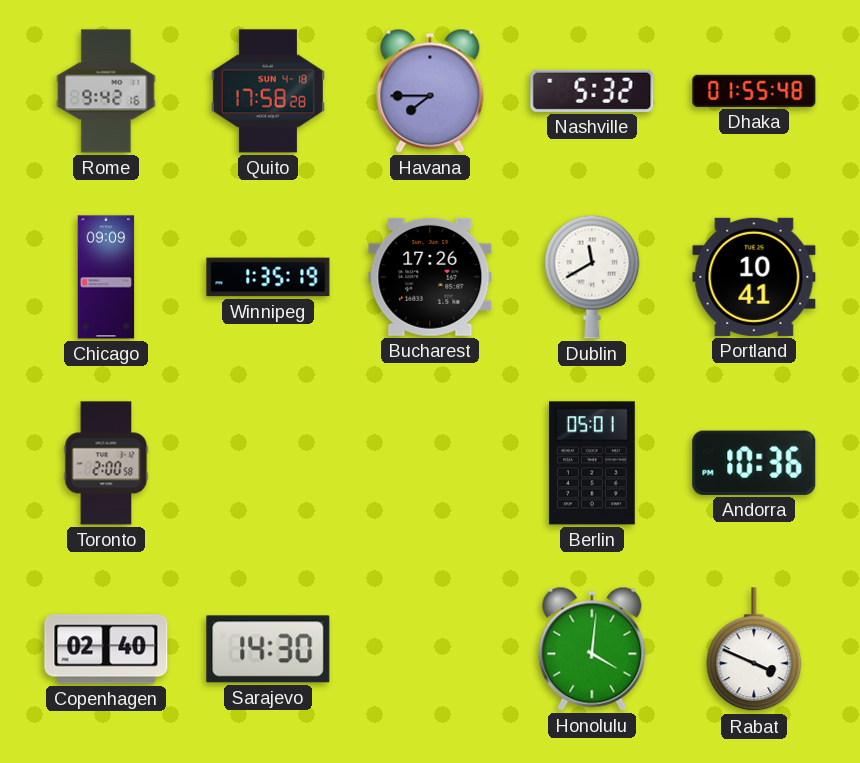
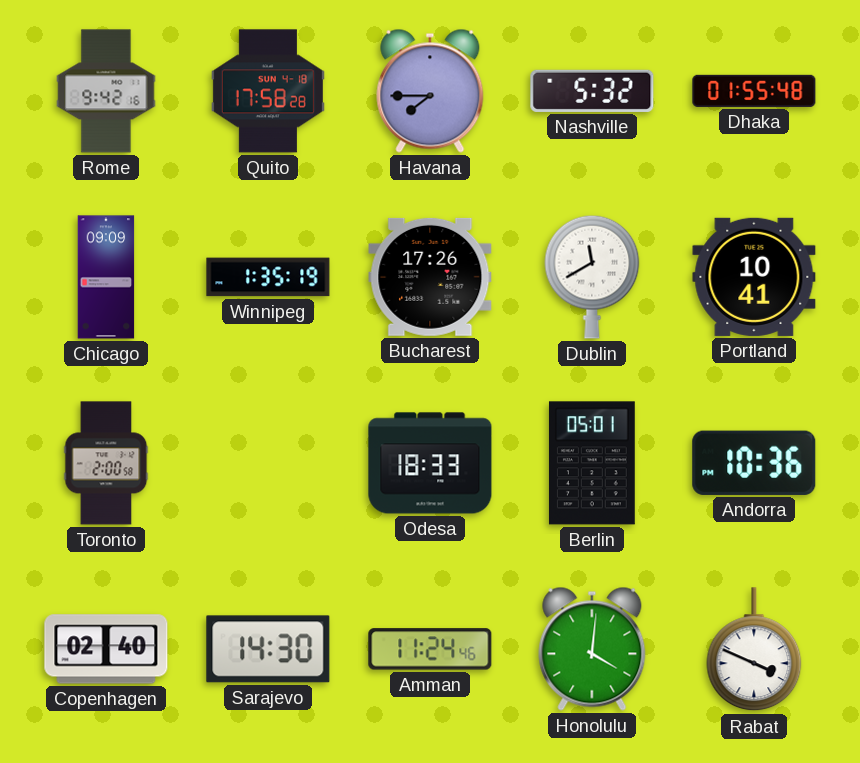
Odesa: none -> 18:33
Amman: none -> 11:24
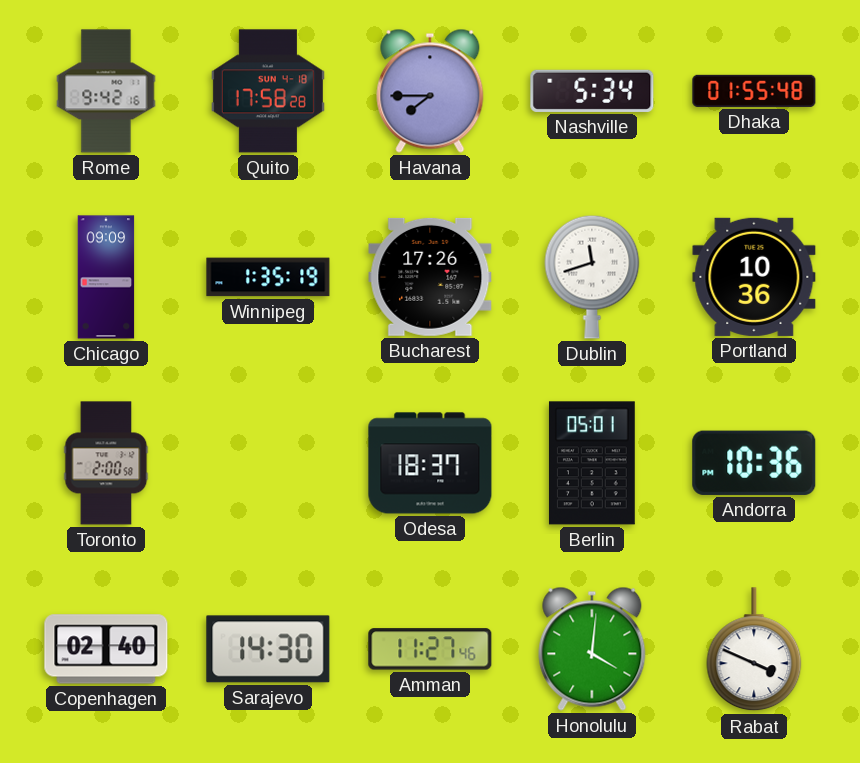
Nashville: 5:32 -> 5:34
Dublin: 11:40 -> 11:42
Portland: 10:41 -> 10:36
Odesa: 18:33 -> 18:37
Amman: 11:24 -> 11:27
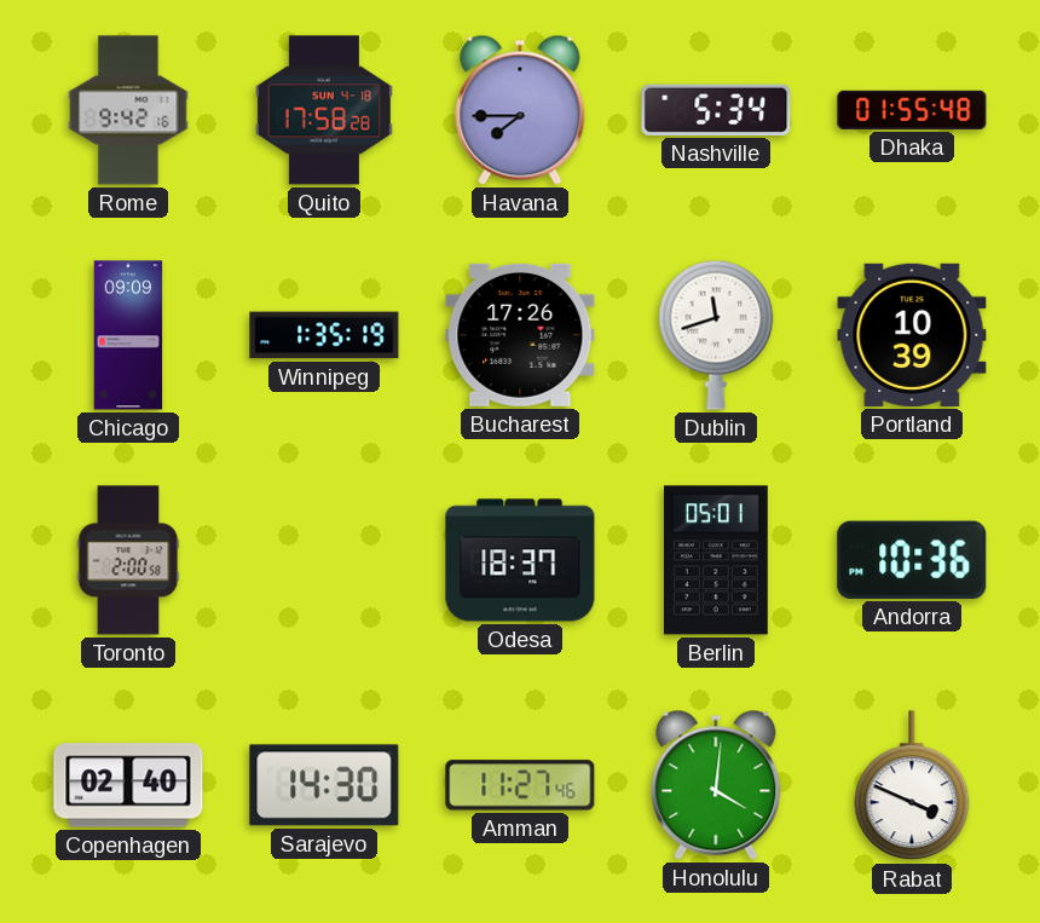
Portland: 10:36 -> 10:39
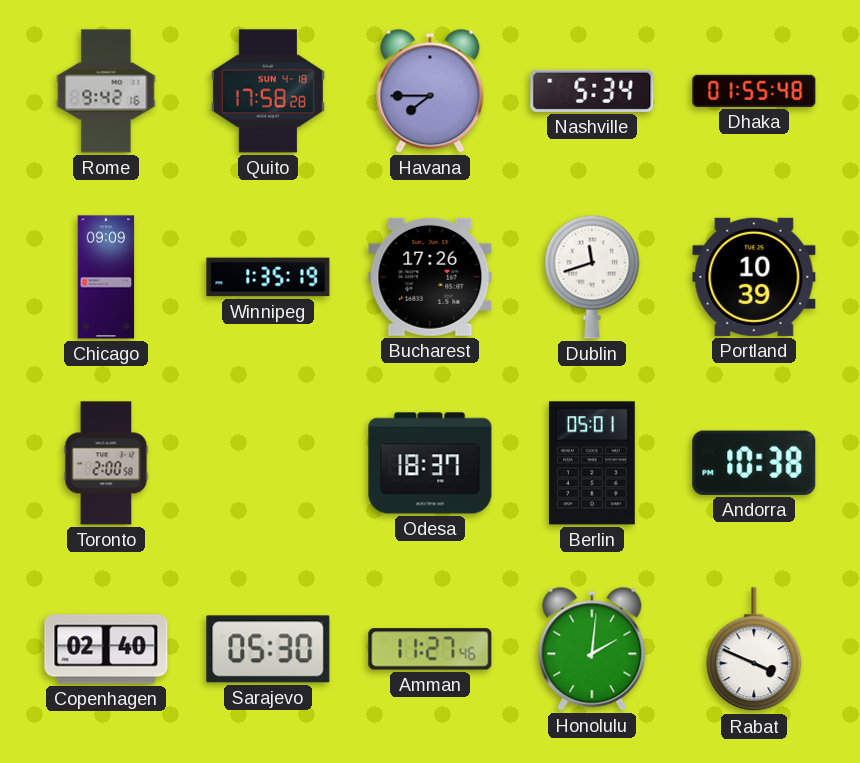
Andorra: 10:36 -> 10:38
Sarajevo: 14:30 -> 05:30
Honolulu: 4:01 -> 2:01
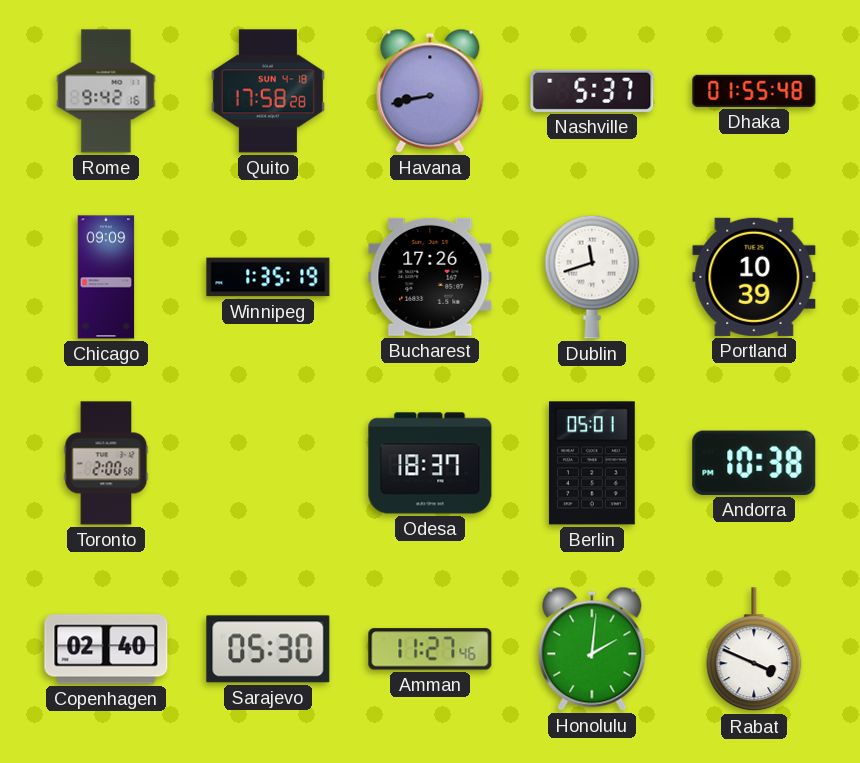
Havana: 7:45 -> 8:43
Nashville: 5:34 -> 5:37
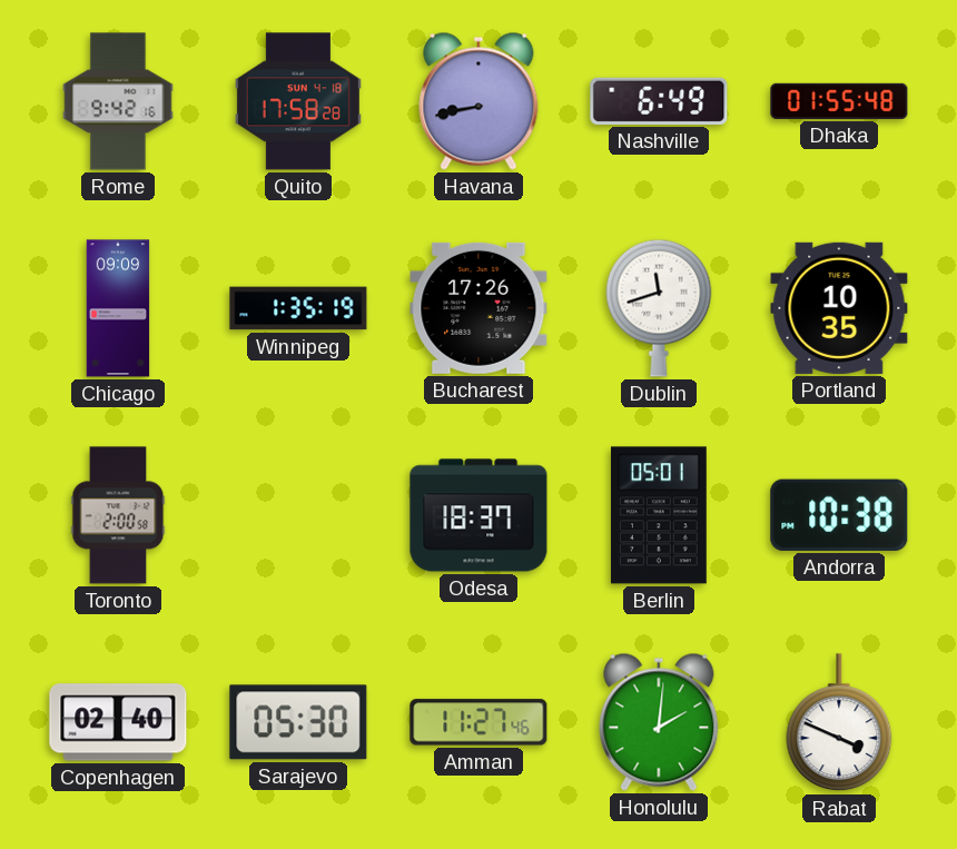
Nashville: 5:37 -> 6:49
Portland: 10:39 -> 10:35
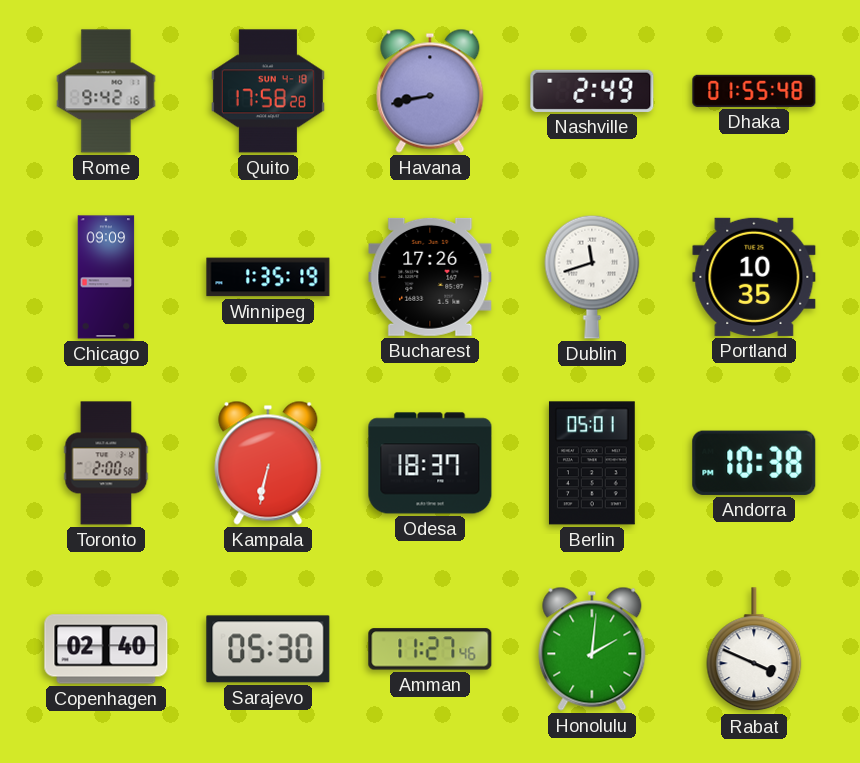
Nashville: 6:49 -> 2:49
Kampala: none -> 6:32
